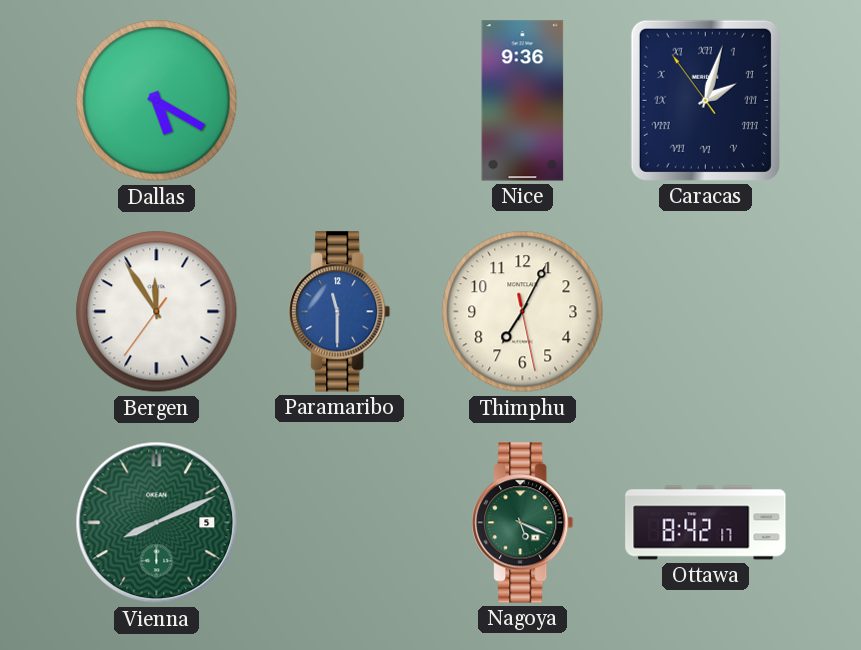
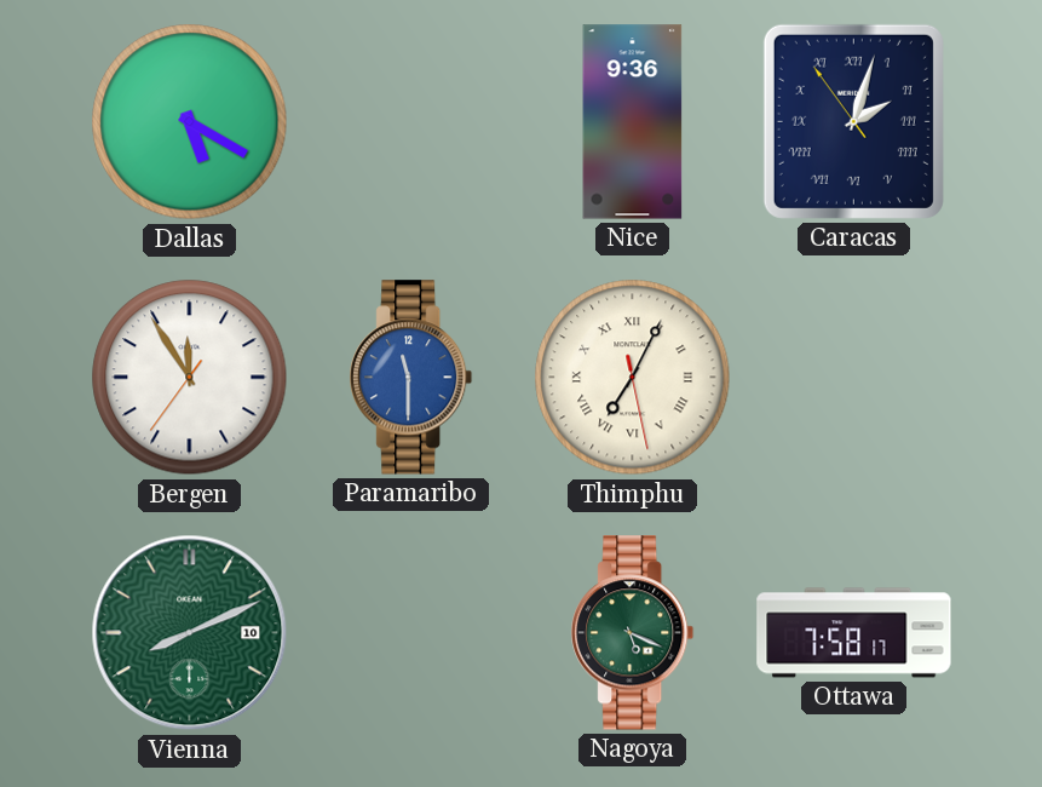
Thimphu numerals: Arabic -> Roman
Vienna date: 5 -> 10
Ottawa: 8:42 -> 7:58
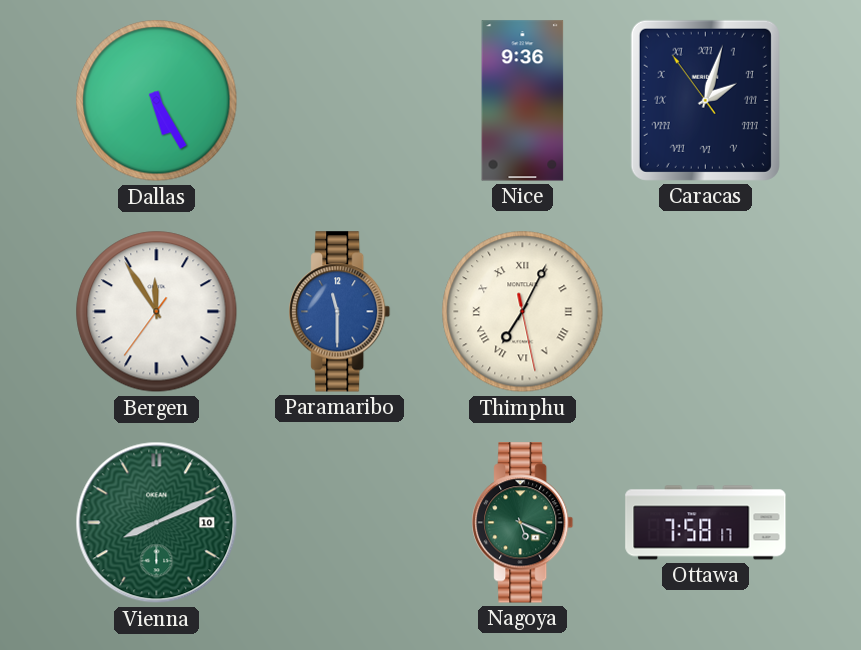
Dallas: 5:20 -> 5:25
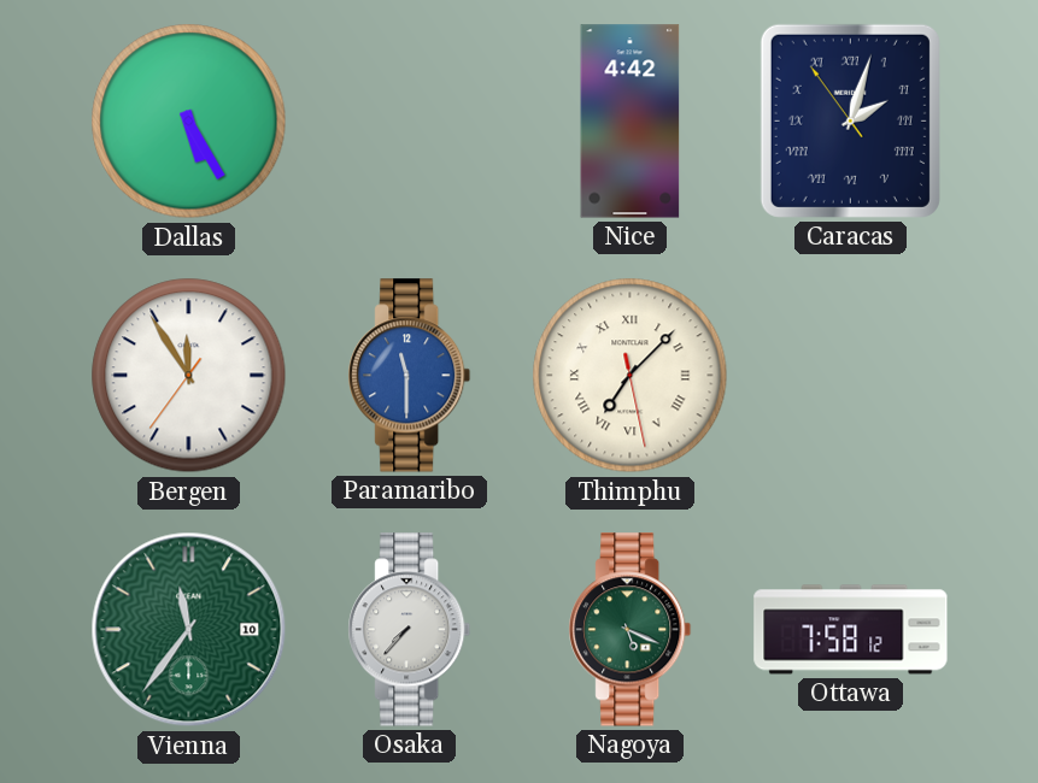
Nice: 9:36 -> 4:42
Thimphu: 7:04 -> 7:07
Vienna: 8:11 -> 11:36
Osaka: none -> 7:37
Ottawa: 7:58:17 -> 7:58:12
